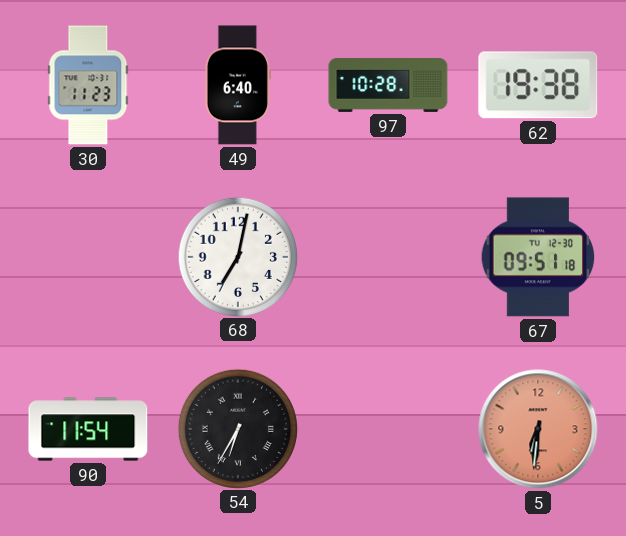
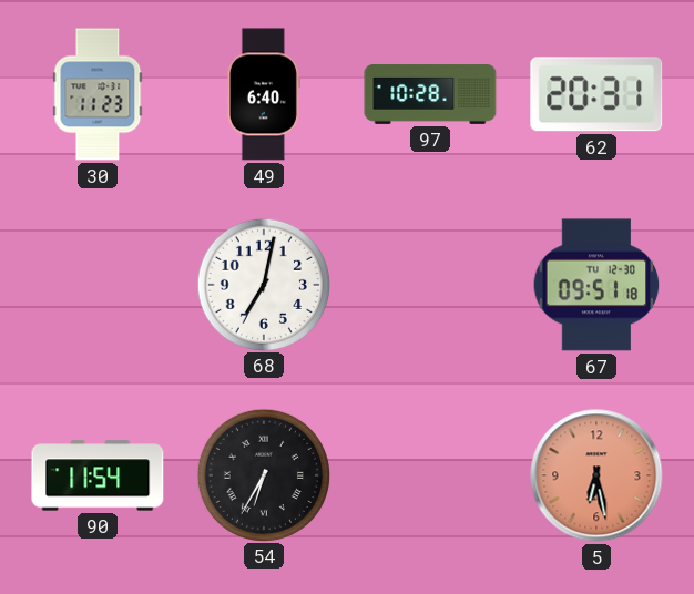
62: 19:38 -> 20:31
5: 6:31 -> 6:28
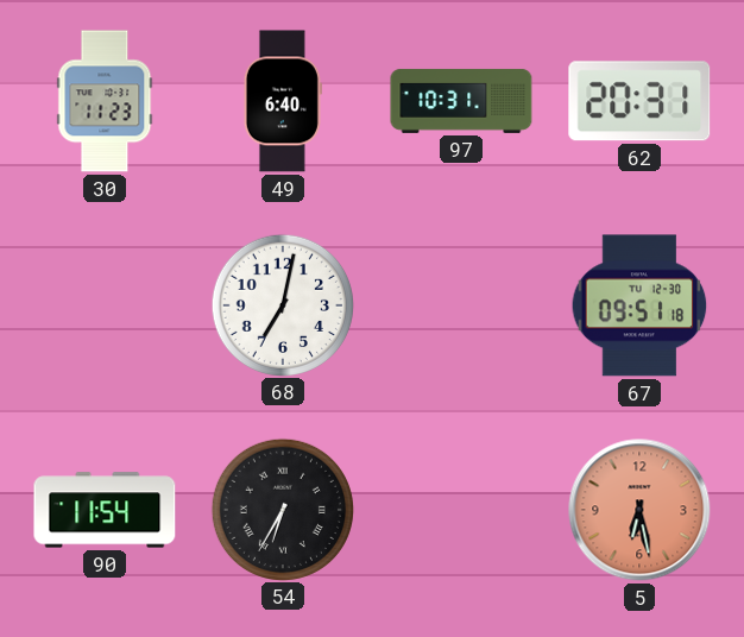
97: 10:28 -> 10:31
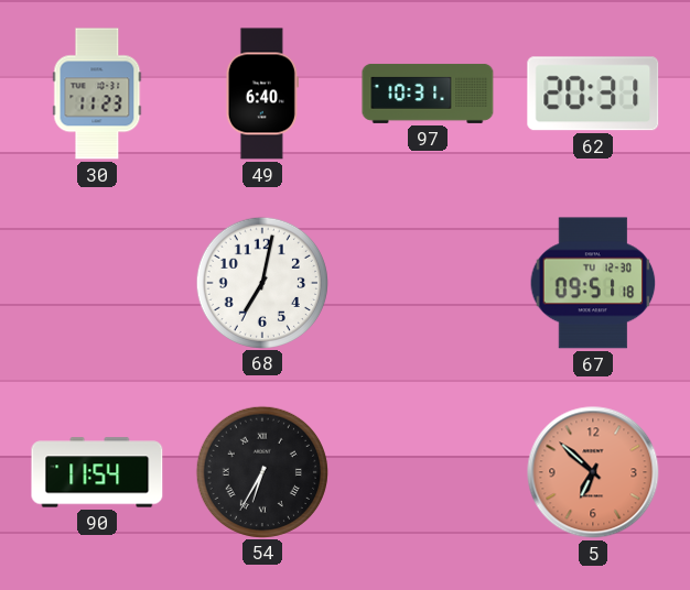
5: 6:28 -> 6:52
